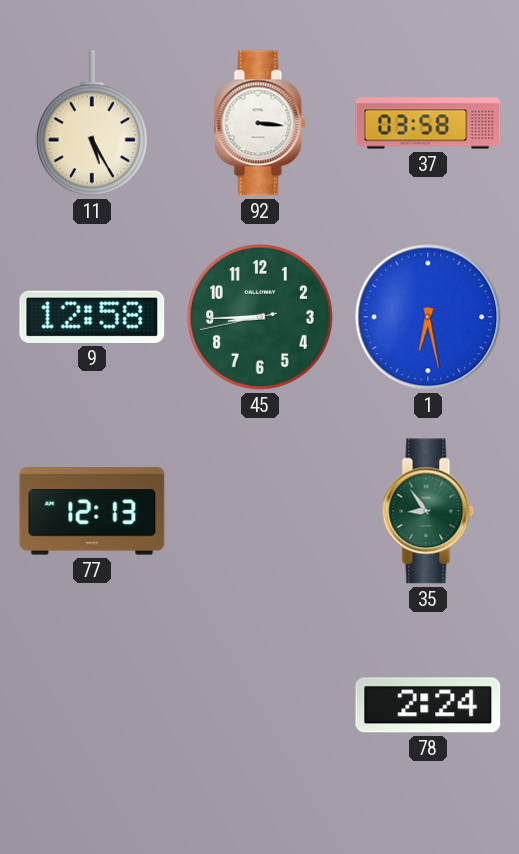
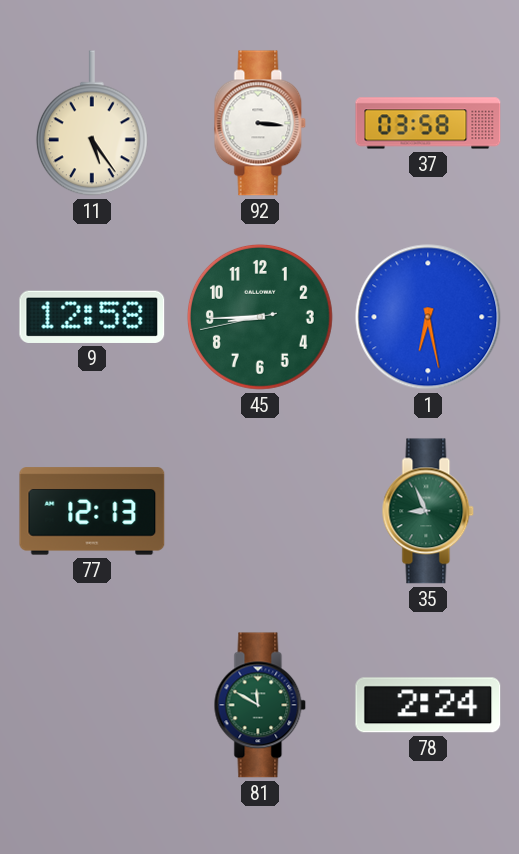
11: 5:25 -> 5:24
35: 8:54 -> 8:56
81: none -> 11:50
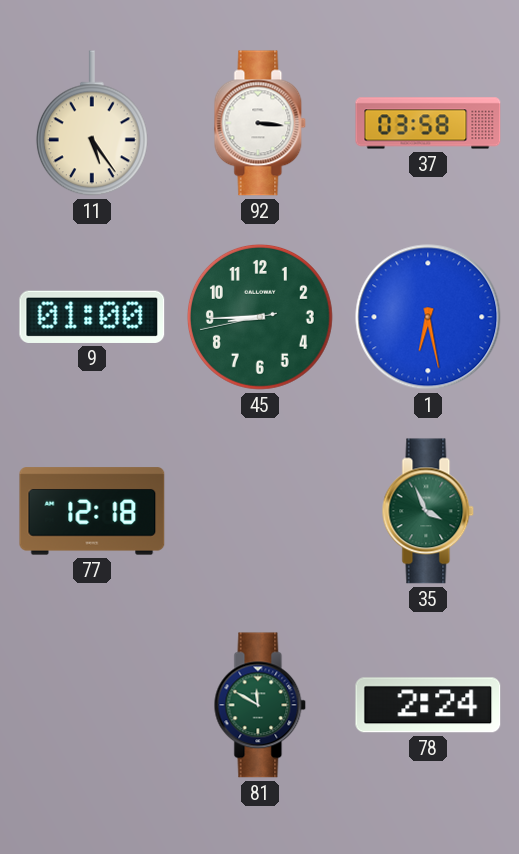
9: 12:58 -> 01:00
77: 12:13 -> 12:18
35: 8:56 -> 3:56
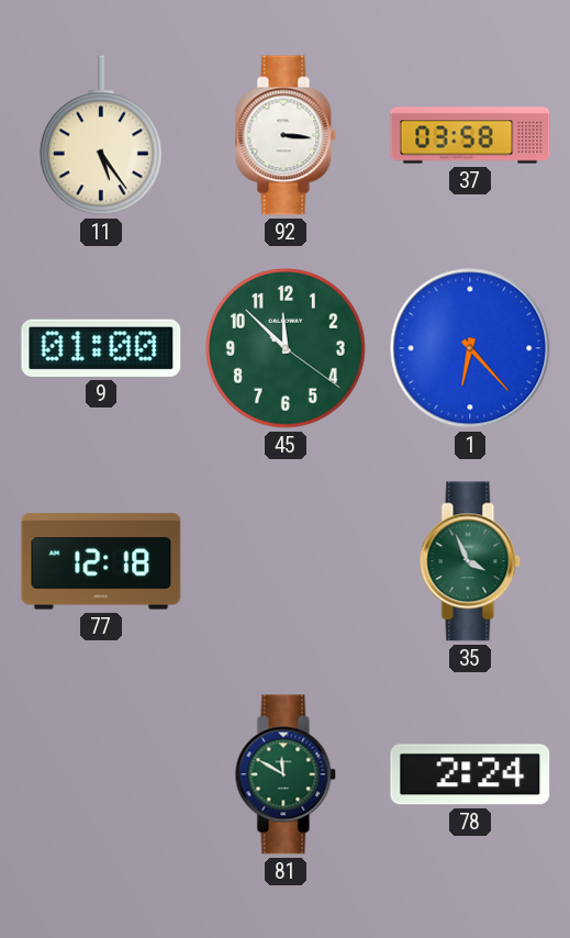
45: 8:44 -> 11:52
1: 6:28 -> 6:23
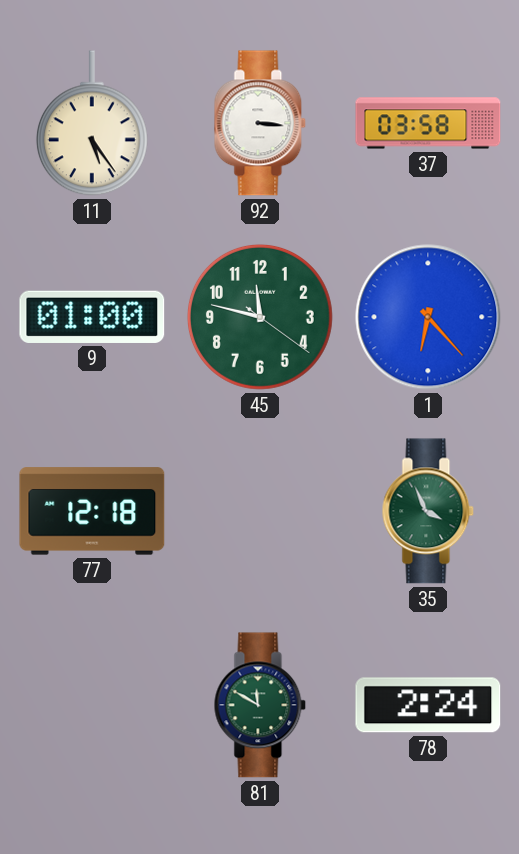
45: 11:52 -> 11:47
